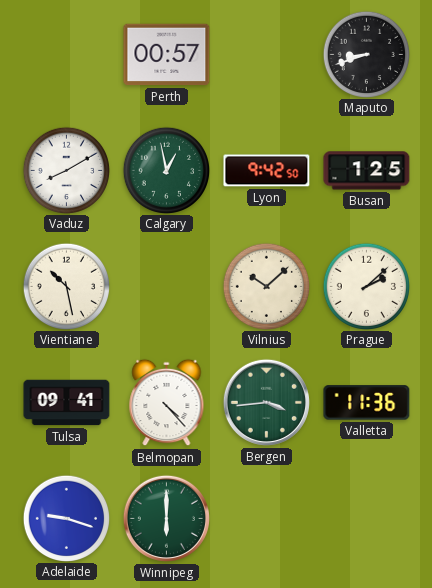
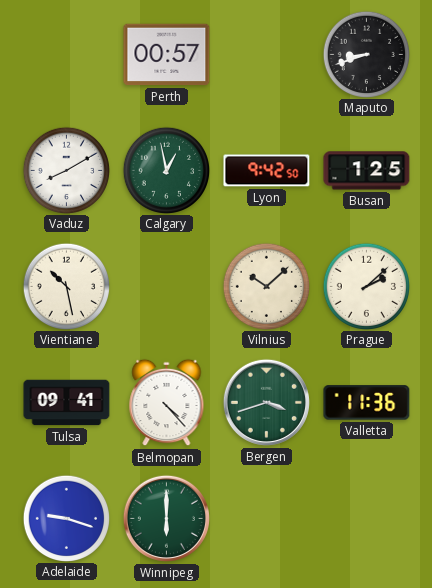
Bergen: 3:44 -> 3:42
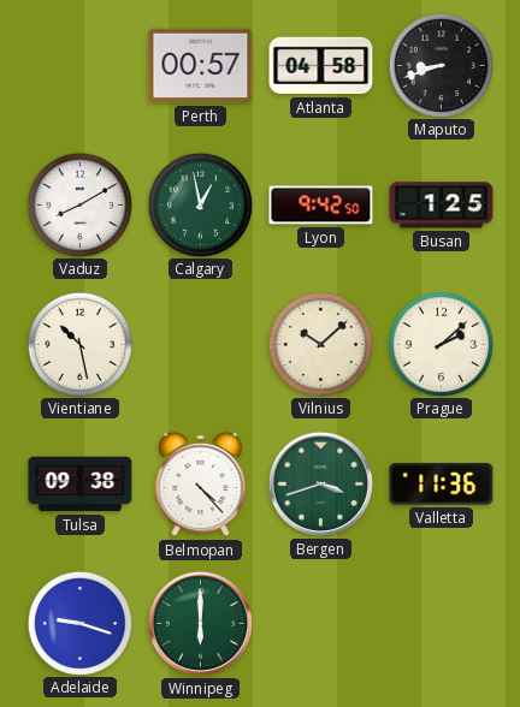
Atlanta: none -> 04:58
Tulsa: 09:41 -> 09:38
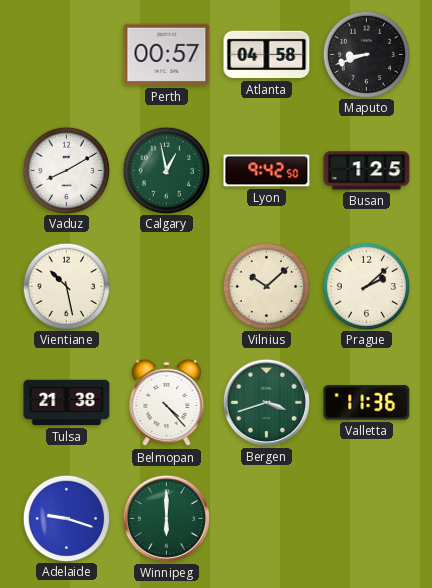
Tulsa: 09:38 -> 21:38
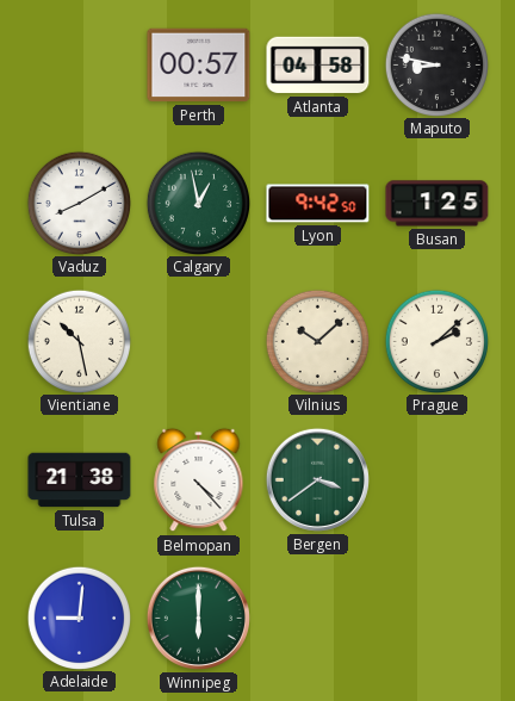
Maputo: 8:42 -> 8:47
Bergen: 3:42 -> 3:39
Valletta: 11:36 -> none
Adelaide: 9:18 -> 9:01
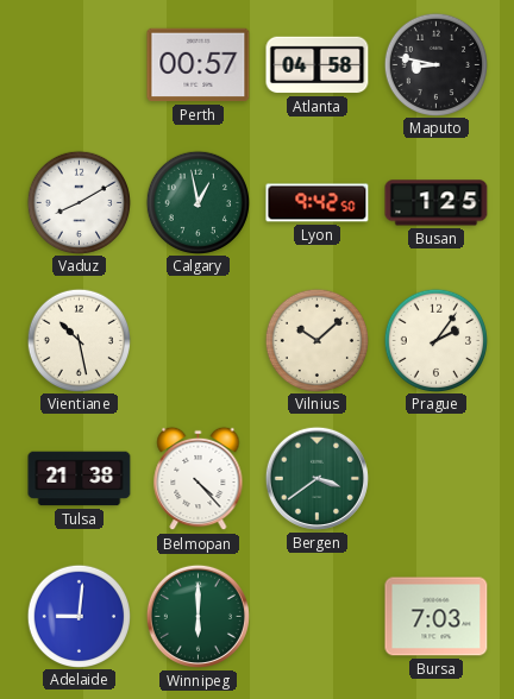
Prague: 2:08 -> 2:06
Bursa: none -> 7:03
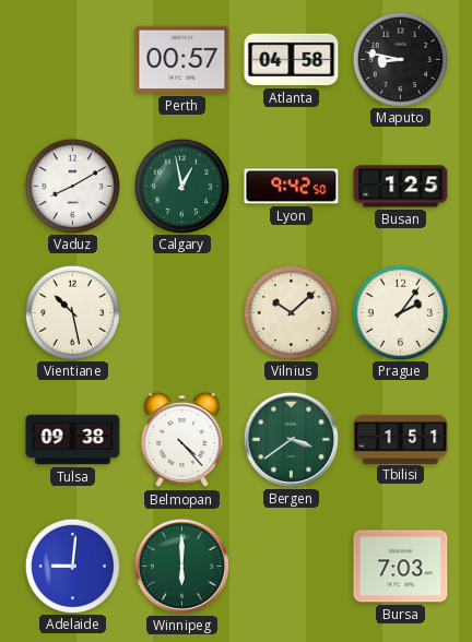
Tulsa: 21:38 -> 09:38
Tbilisi: none -> 1:51
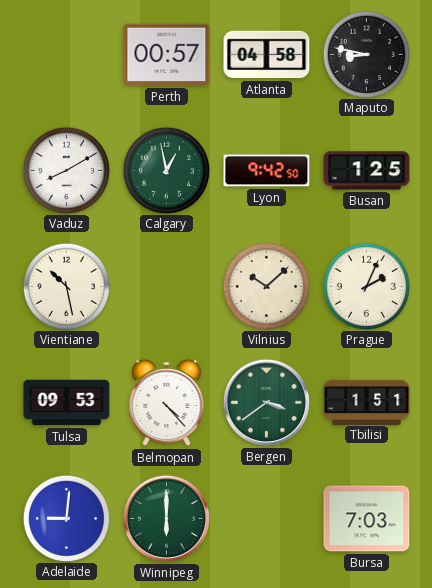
Prague: 2:06 -> 2:04
Tulsa: 09:38 -> 09:53
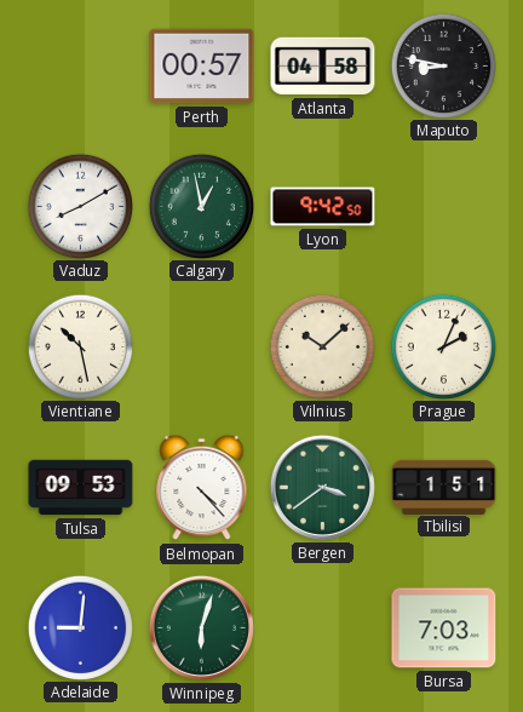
Busan: 1:25 -> none
Winnipeg: 6:00 -> 6:03
